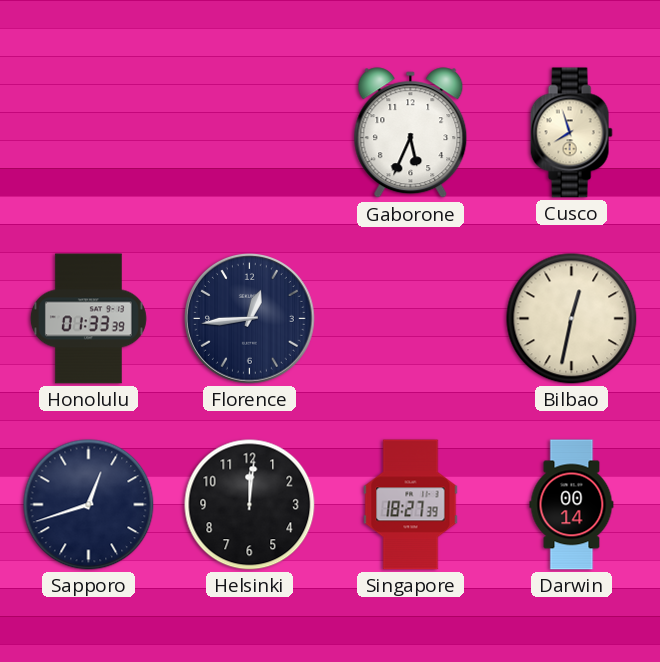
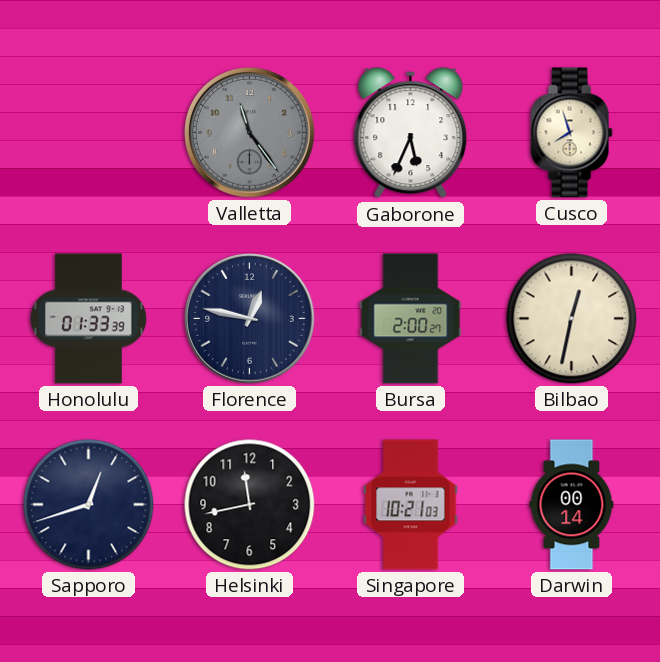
Valletta: none -> 11:24
Florence: 12:44 -> 12:47
Bursa: none -> 2:00
Helsinki: 12:01 -> 11:43
Singapore: 18:27 -> 10:21
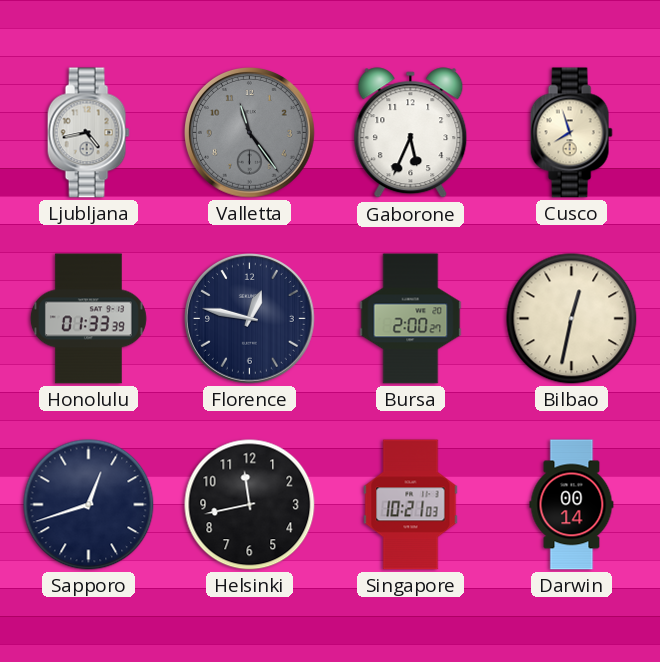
Ljubljana: none -> 4:43
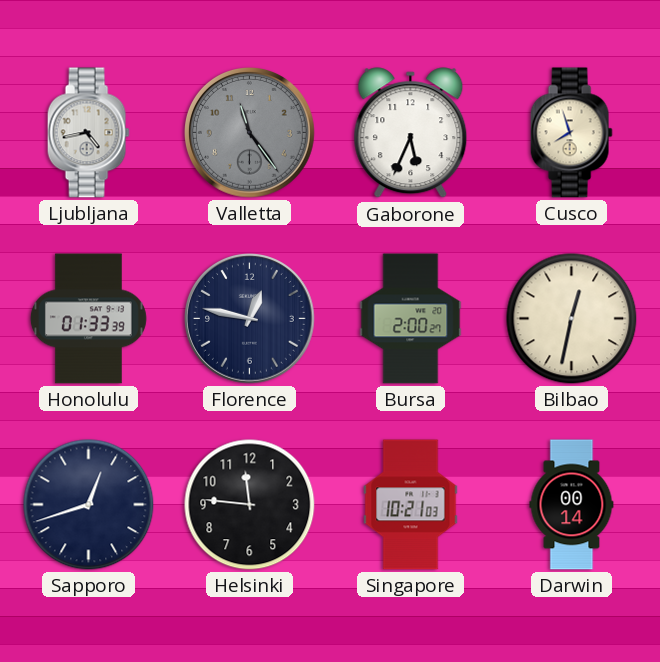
Helsinki: 11:43 -> 11:46
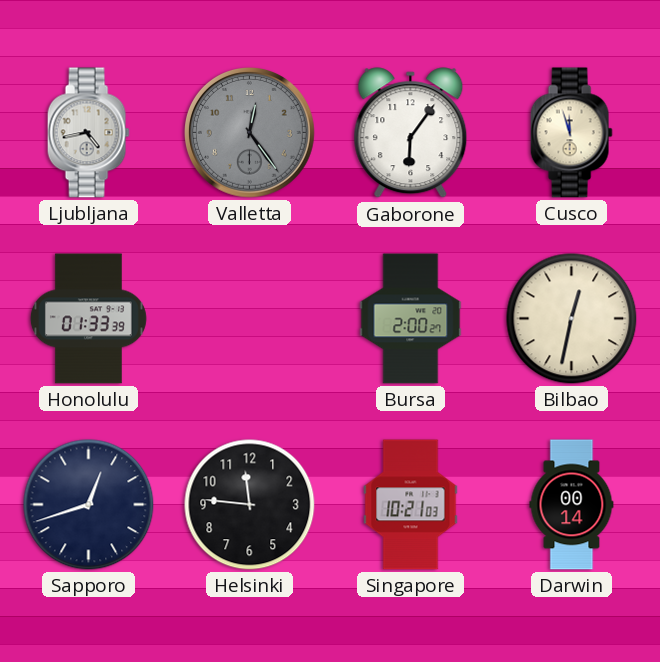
Valletta: 11:24 -> 12:24
Gaborone: 5:34 -> 6:06
Cusco: 7:57 -> 11:57
Florence: 12:47 -> none
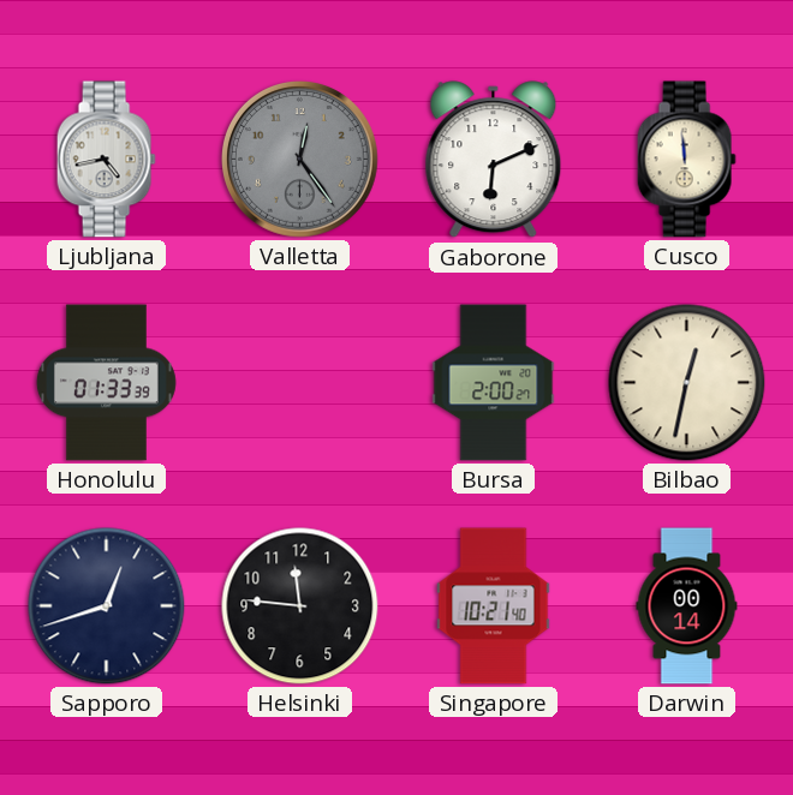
Gaborone: 6:06 -> 6:11
Cusco: 11:57 -> 11:59
Singapore: 10:21:03 -> 10:21:40
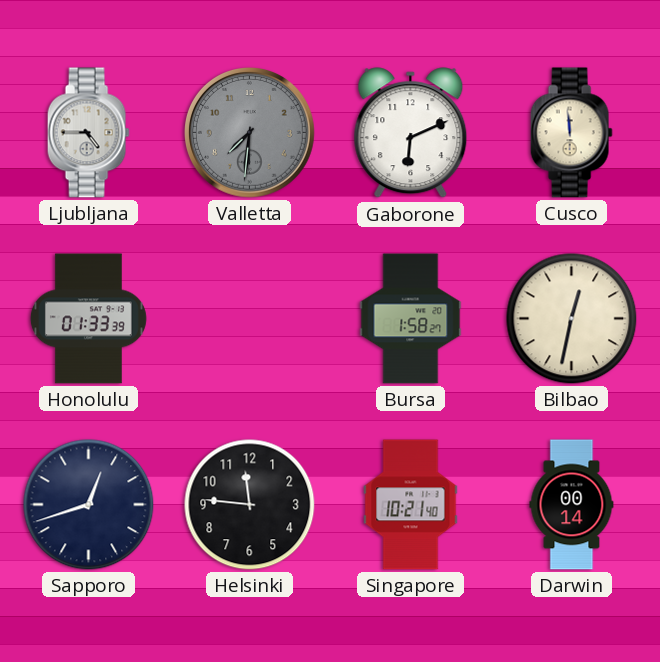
Ljubljana: 4:43 -> 4:45
Valletta: 12:24 -> 7:31
Bursa: 2:00 -> 1:58
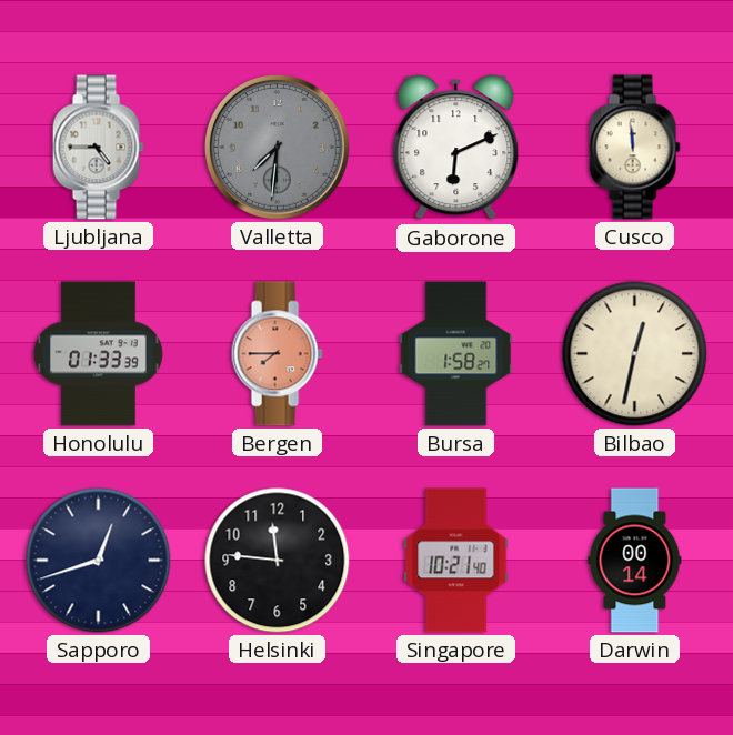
Bergen: none -> 7:45
